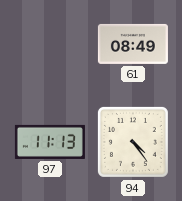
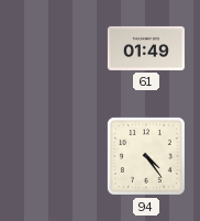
61: 08:49 -> 01:49
97: 11:13 -> none
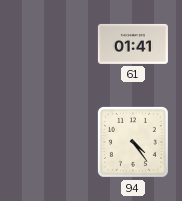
61: 01:49 -> 01:41
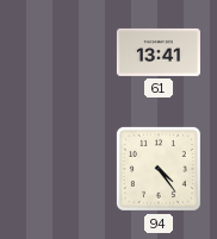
61: 01:41 -> 13:41
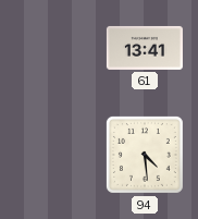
94: 4:24 -> 4:29
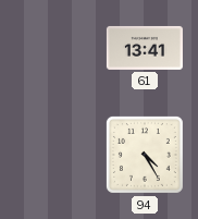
94: 4:29 -> 4:25
